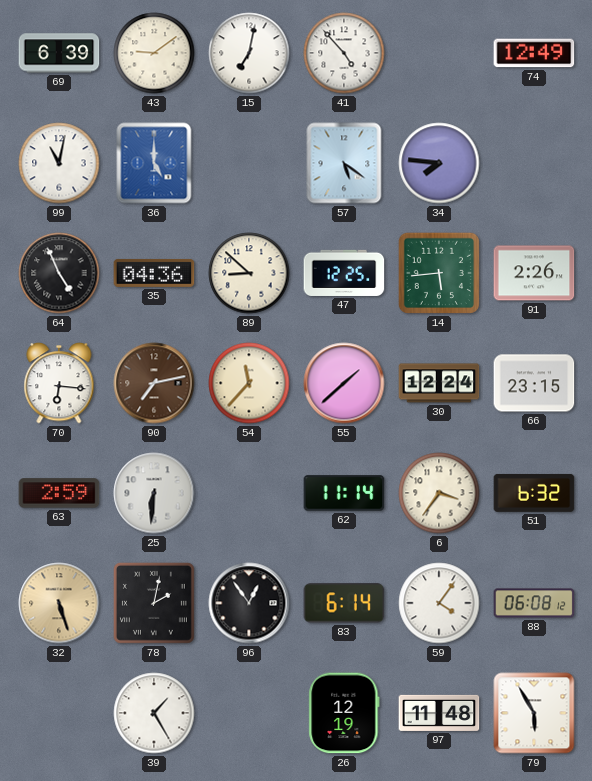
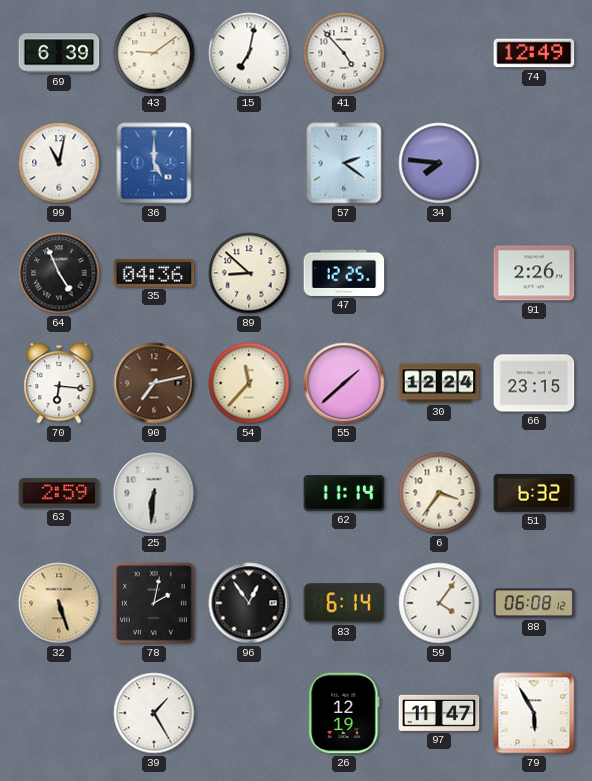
57: 5:21 -> 2:21
14: 5:44 -> none
97: 11:48 -> 11:47
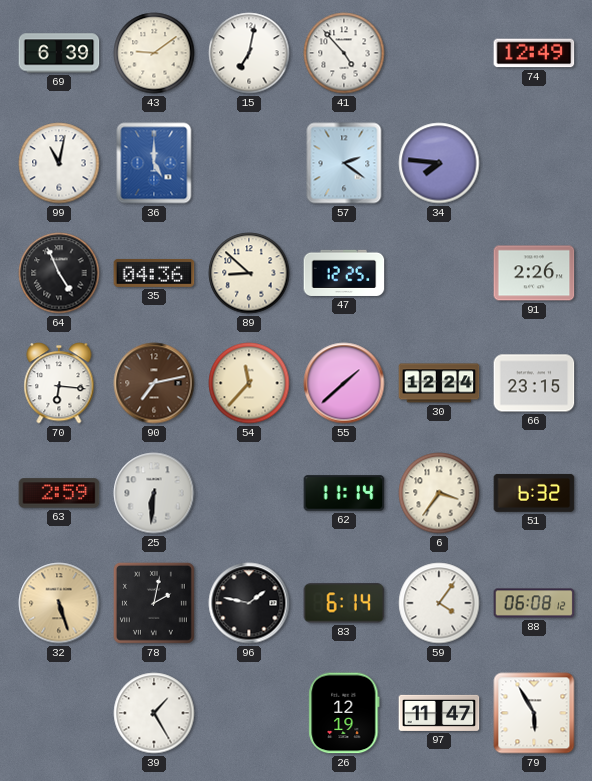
96: 12:54 -> 1:47
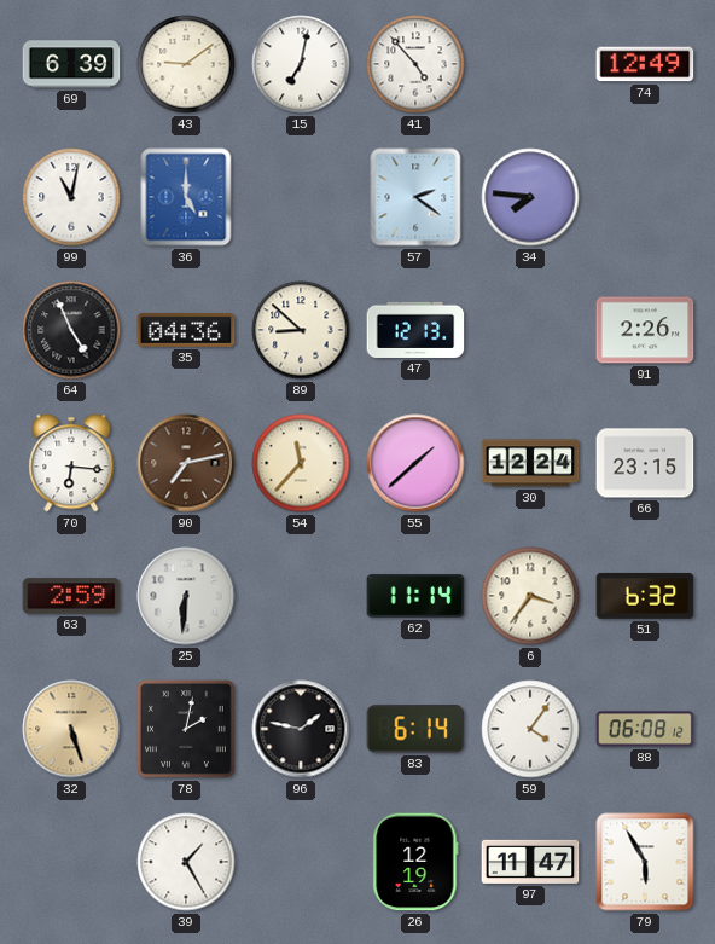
47: 12:25 -> 12:13
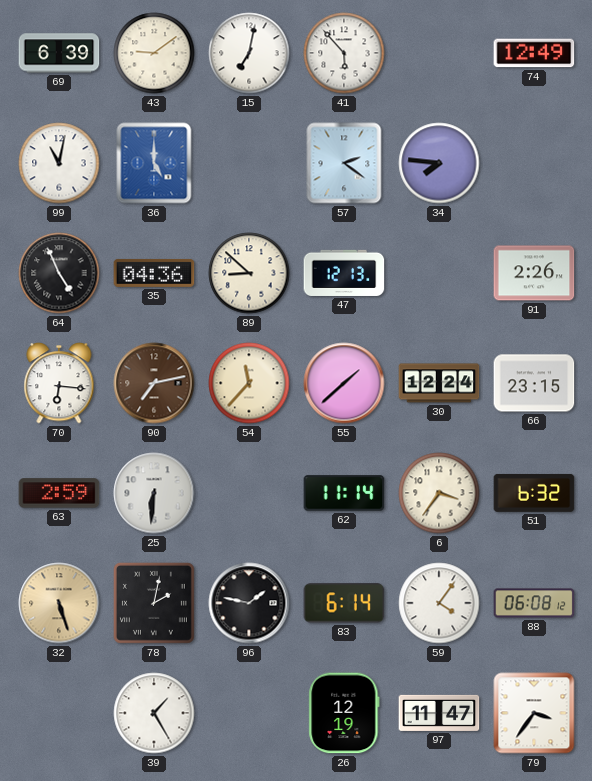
41: 4:53 -> 5:53
79: 5:55 -> 3:36
